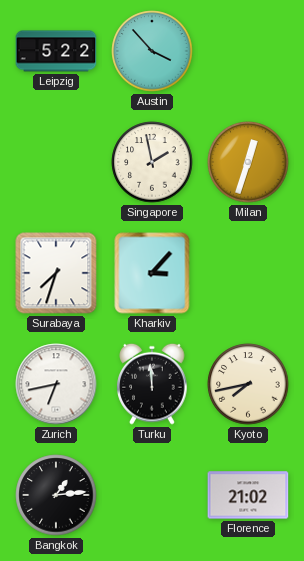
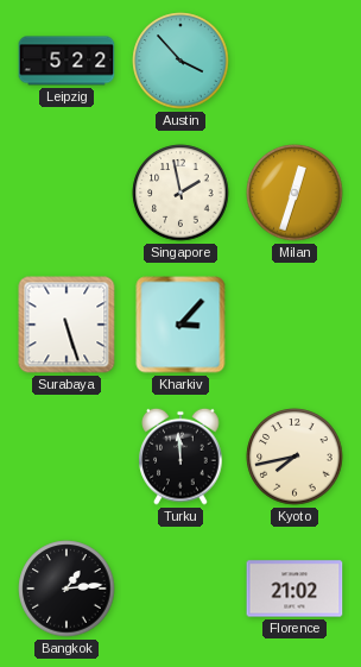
Surabaya: 7:33 -> 5:27
Zurich: 6:43 -> none
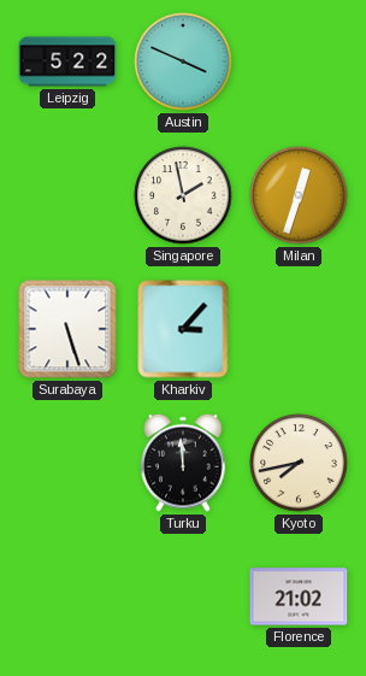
Austin: 3:53 -> 3:49
Bangkok: 1:14 -> none
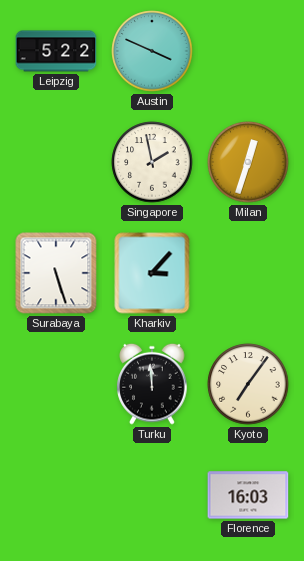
Kyoto: 7:43 -> 7:06
Florence: 21:02 -> 16:03
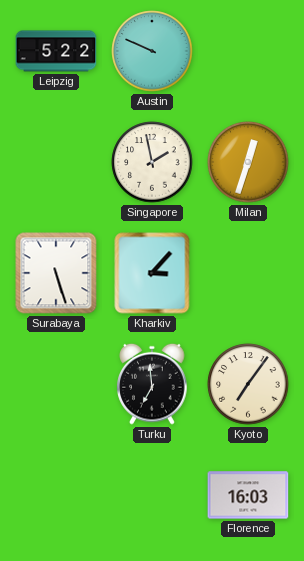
Austin: 3:49 -> 9:49
Turku: 11:59 -> 6:59
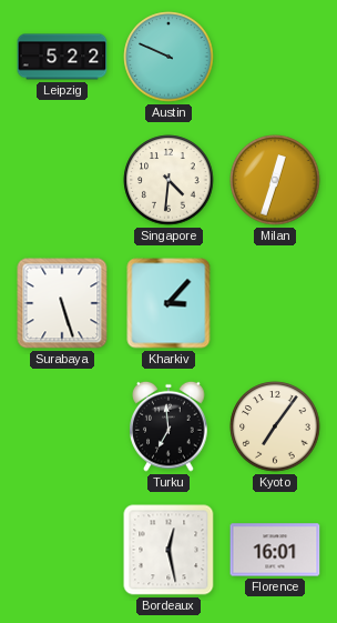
Singapore: 1:58 -> 4:31
Bordeaux: none -> 12:28
Florence: 16:03 -> 16:01
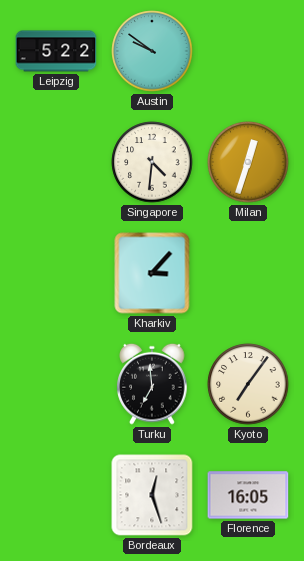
Austin: 9:49 -> 9:51
Surabaya: 5:27 -> none
Bordeaux: 12:28 -> 12:27
Florence: 16:01 -> 16:05
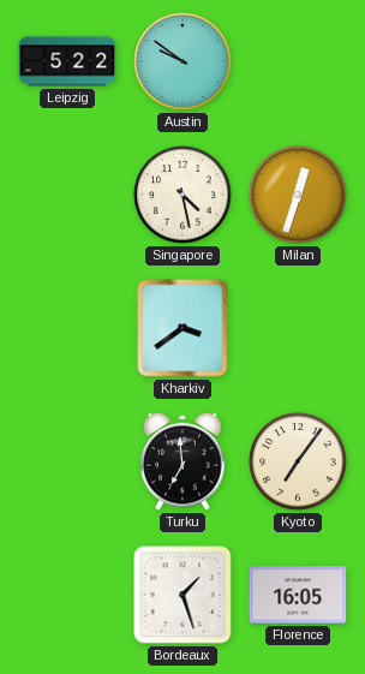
Singapore: 4:31 -> 4:28
Kharkiv: 3:07 -> 3:39
Bordeaux: 12:27 -> 1:27
